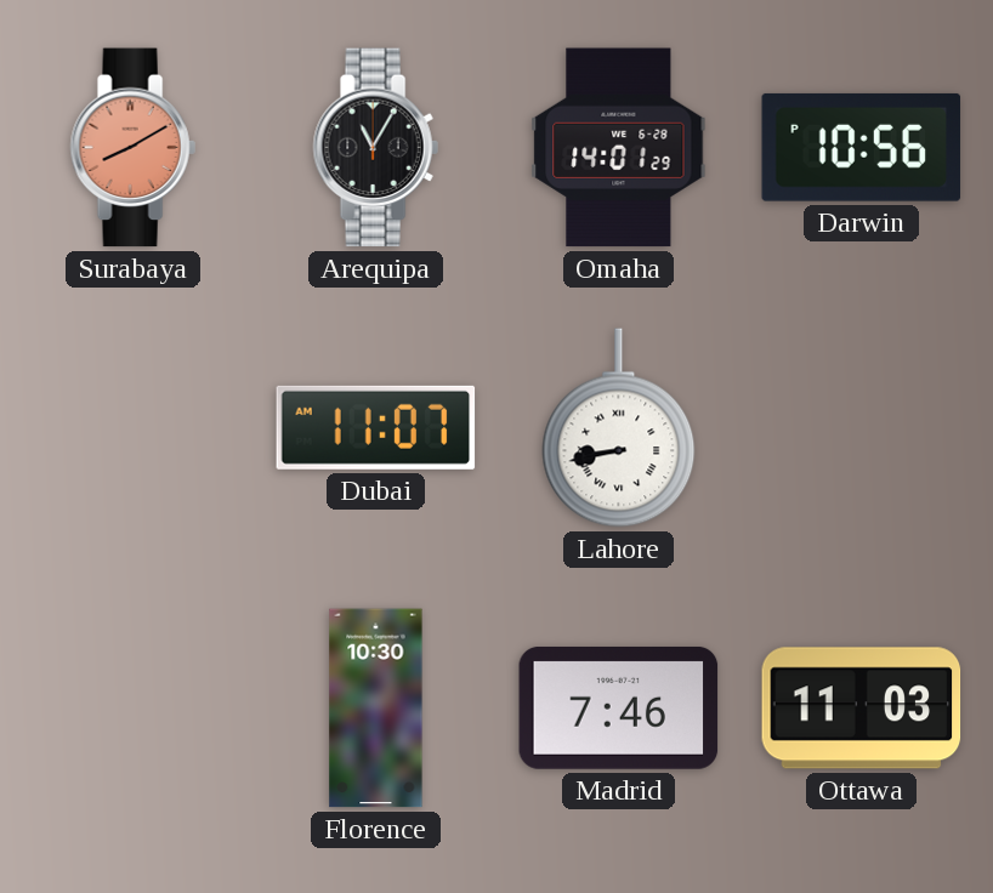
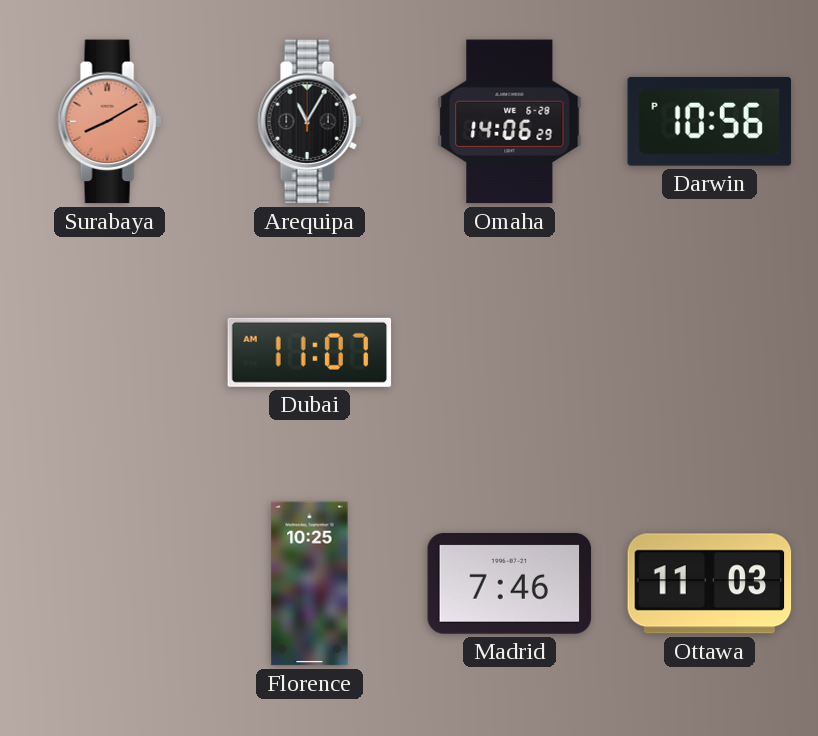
Omaha: 14:01 -> 14:06
Lahore: 8:43 -> none
Florence: 10:30 -> 10:25
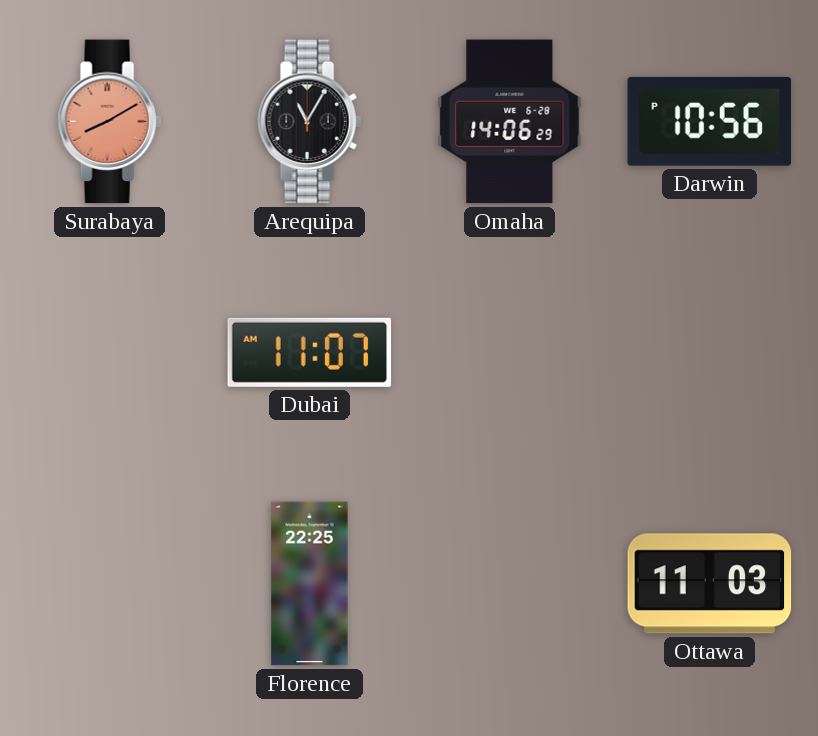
Florence: 10:25 -> 22:25
Madrid: 7:46 -> none
